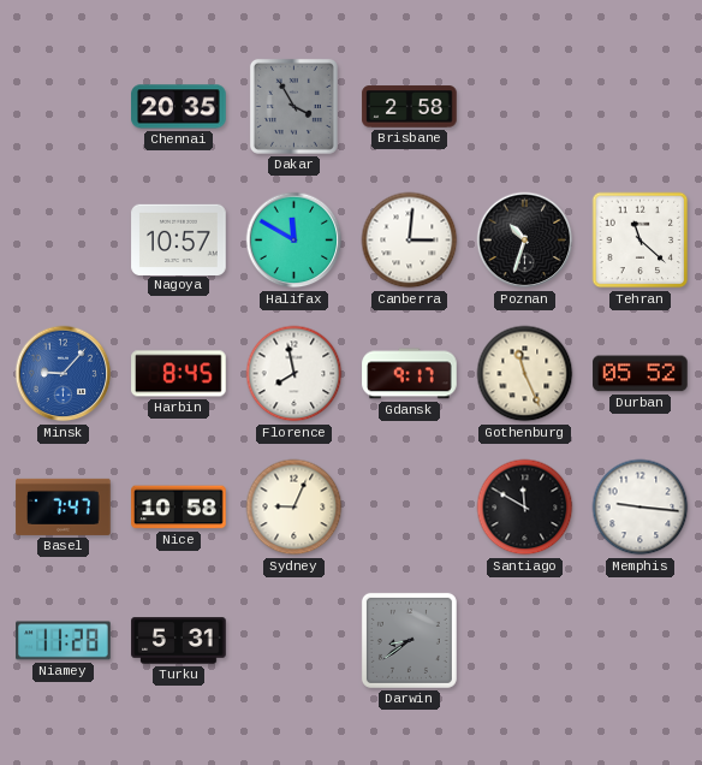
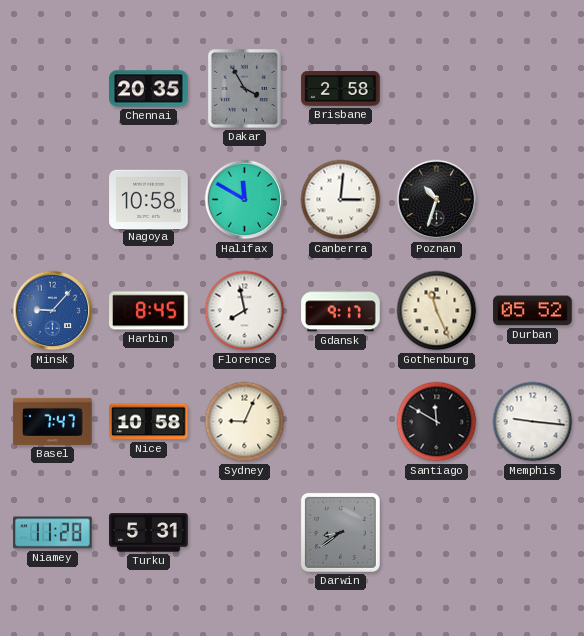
Nagoya: 10:57 -> 10:58
Tehran: 11:22 -> none
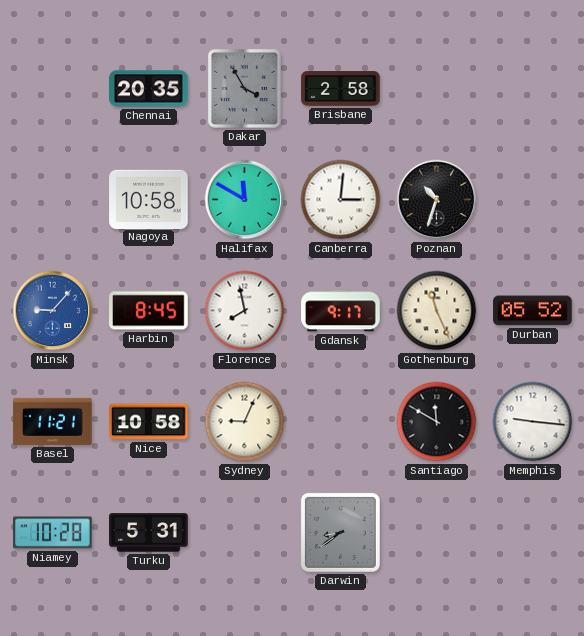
Basel: 7:47 -> 11:21
Niamey: 11:28 -> 10:28
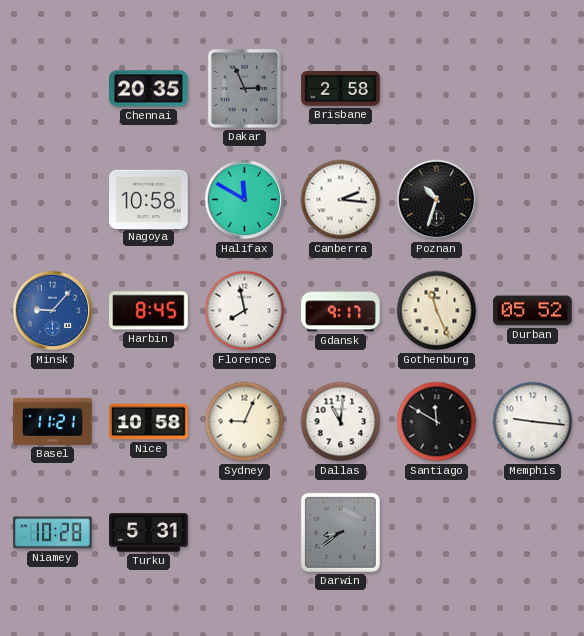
Dakar: 3:55 -> 2:56
Canberra: 3:01 -> 2:16
Dallas: none -> 11:01
